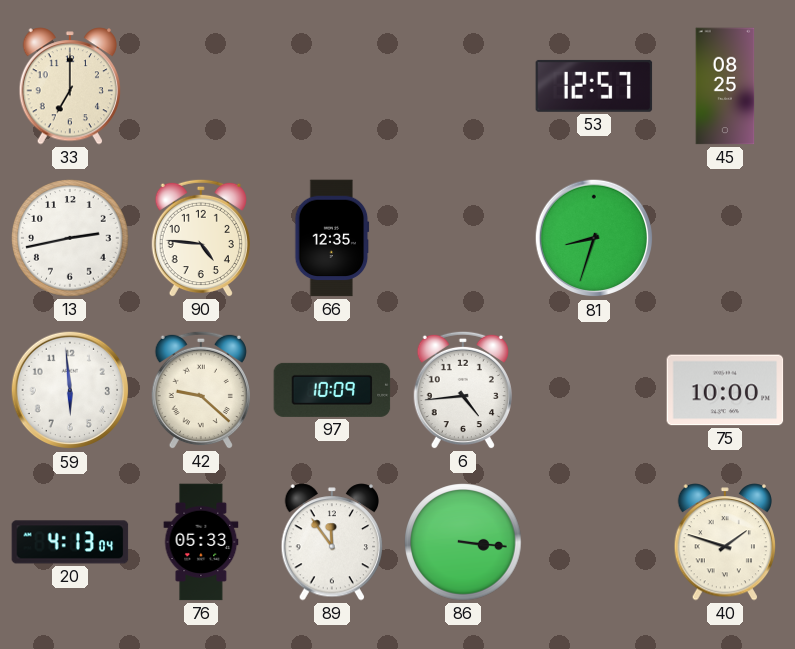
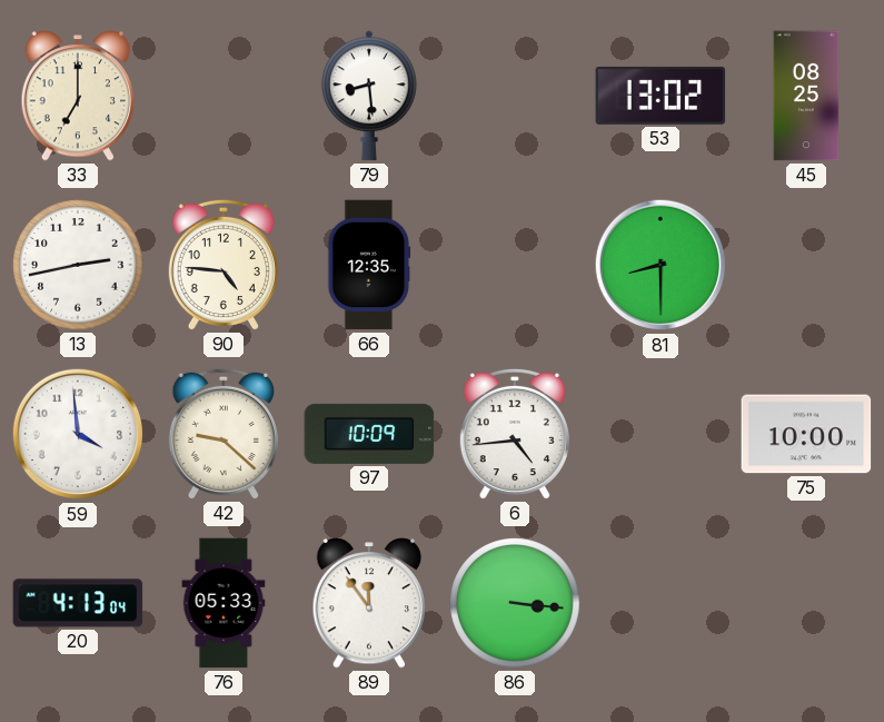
79: none -> 8:29
53: 12:57 -> 13:02
81: 8:33 -> 8:30
59: 5:59 -> 3:59
40: 1:48 -> none
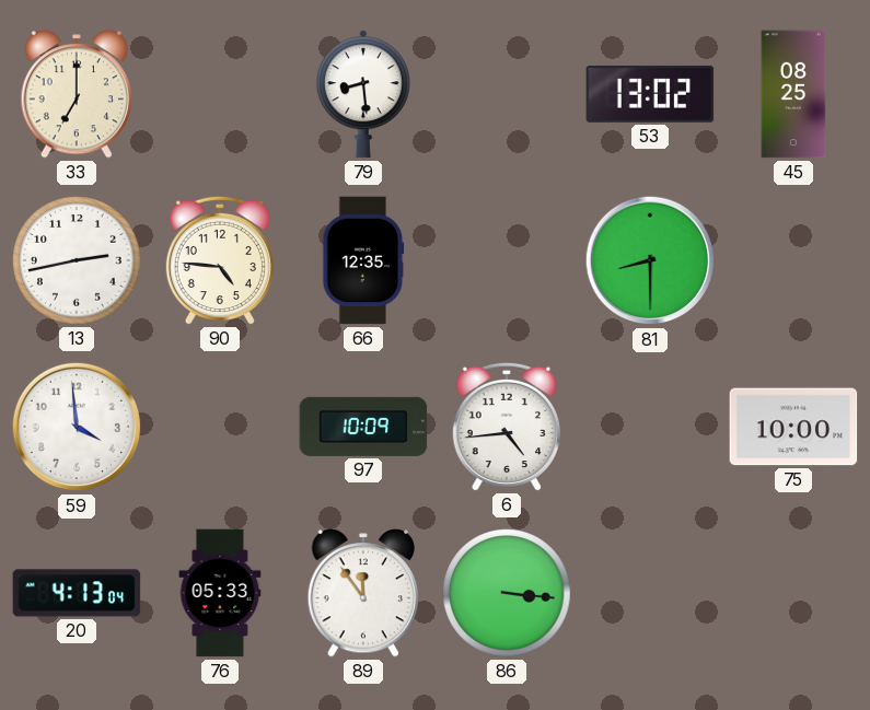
42: 9:22 -> none
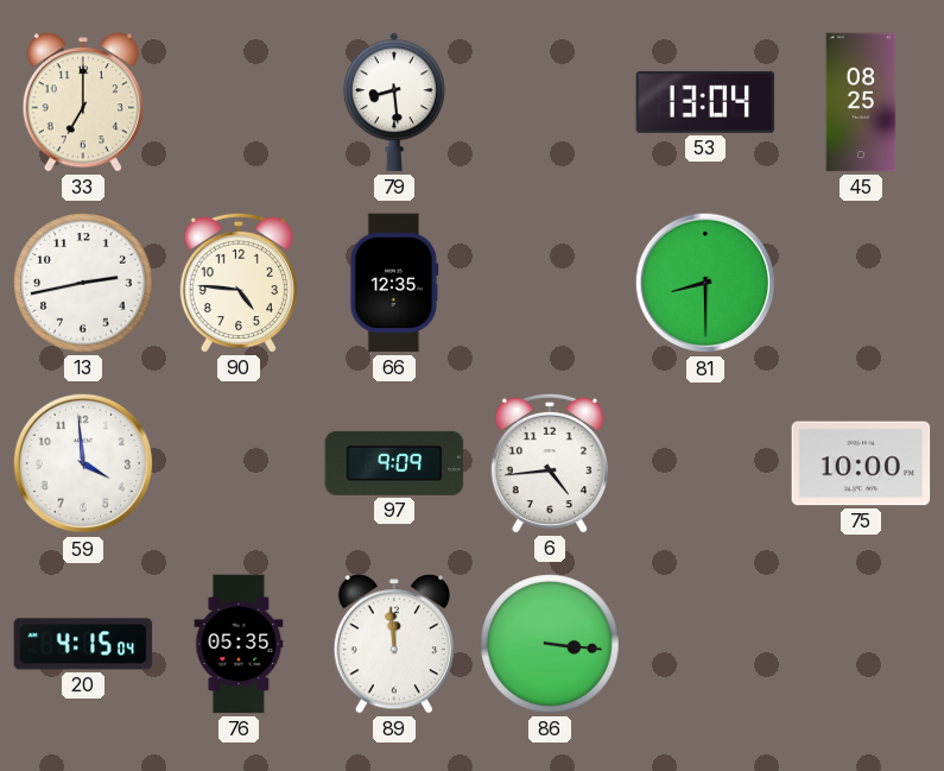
53: 13:02 -> 13:04
97: 10:09 -> 9:09
20: 4:13 -> 4:15
76: 05:33 -> 05:35
89: 11:54 -> 11:59
